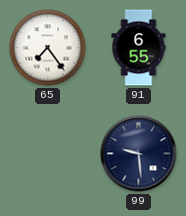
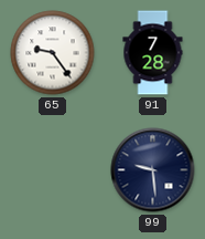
65: 7:24 -> 9:24
91: 6:55 -> 7:28
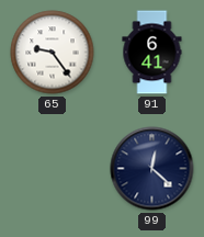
91: 7:28 -> 6:41
99: 9:29 -> 12:22
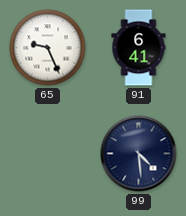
65: 9:24 -> 9:26
99: 12:22 -> 4:29
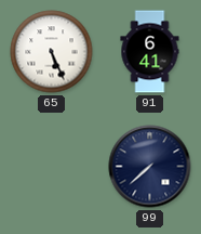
65: 9:26 -> 5:26
99: 4:29 -> 7:38
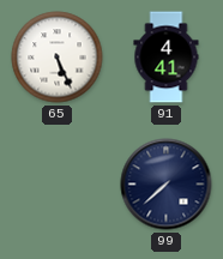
91: 6:41 -> 4:41
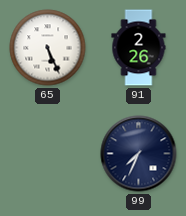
91: 4:41 -> 2:26
99: 7:38 -> 7:34
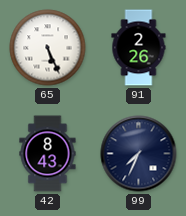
42: none -> 8:43
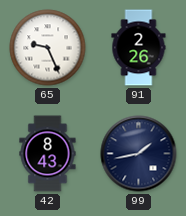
65: 5:26 -> 9:26
99: 7:34 -> 1:43
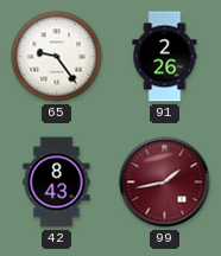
65: 9:26 -> 9:24
99 dial: navy -> burgundy
